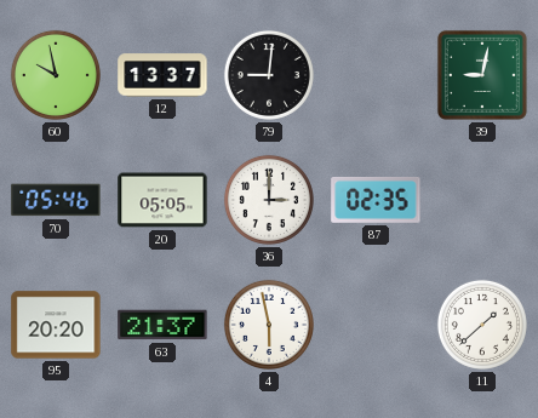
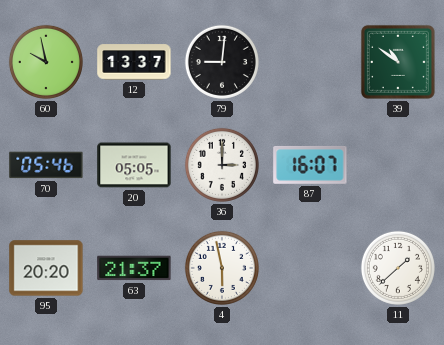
39: 9:02 -> 10:51
87: 02:35 -> 16:07
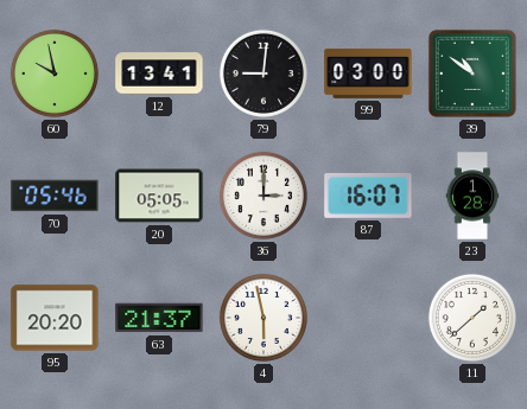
12: 13:37 -> 13:41
99: none -> 03:00
23: none -> 1:28
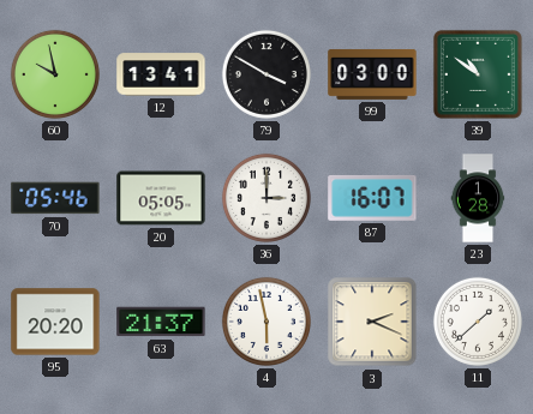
79: 9:01 -> 3:50
3: none -> 2:19
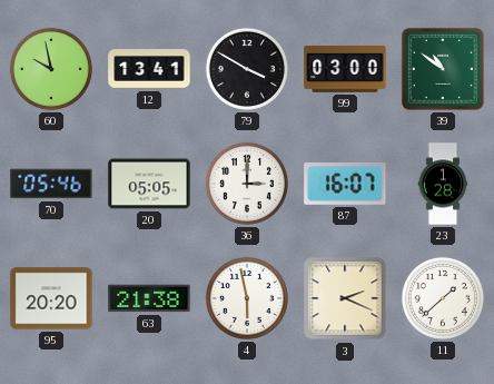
63: 21:37 -> 21:38
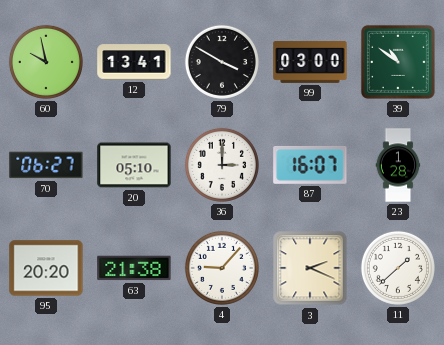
70: 05:46 -> 06:27
20: 05:05 -> 05:10
4: 5:58 -> 9:07
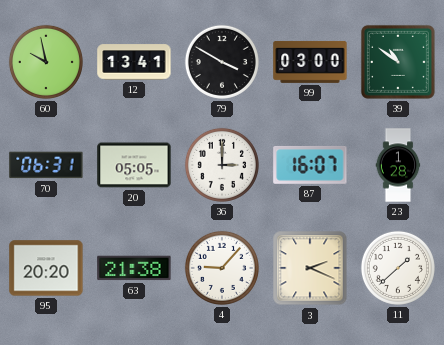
70: 06:27 -> 06:31
20: 05:10 -> 05:05
